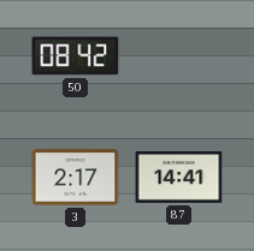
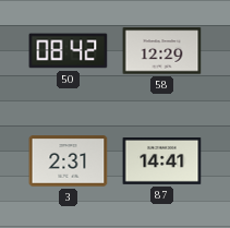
58: none -> 12:29
3: 2:17 -> 2:31
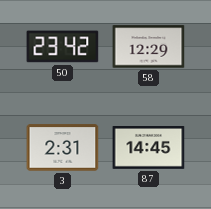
50: 08:42 -> 23:42
87: 14:41 -> 14:45
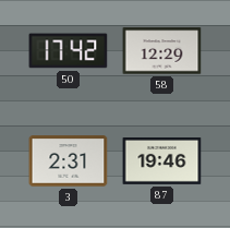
50: 23:42 -> 17:42
87: 14:45 -> 19:46
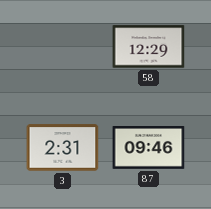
50: 17:42 -> none
87: 19:46 -> 09:46
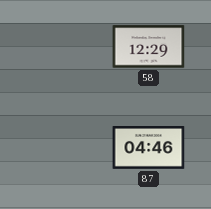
3: 2:31 -> none
87: 09:46 -> 04:46
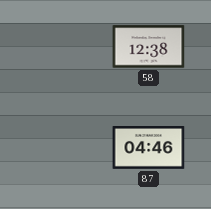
58: 12:29 -> 12:38
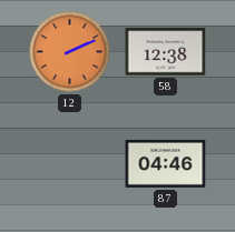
12: none -> 2:11
